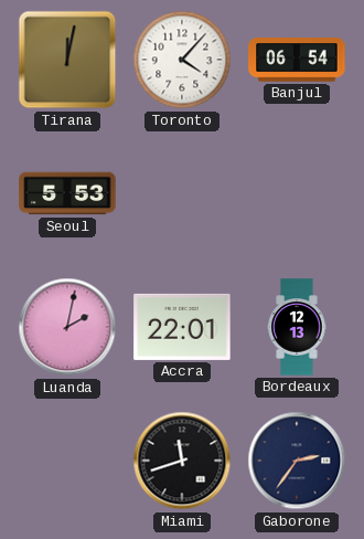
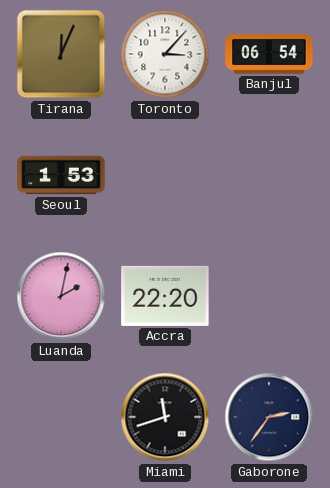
Tirana: 12:02 -> 12:04
Toronto: 4:07 -> 3:07
Seoul: 5:53 -> 1:53
Accra: 22:01 -> 22:20
Bordeaux: 12:13 -> none
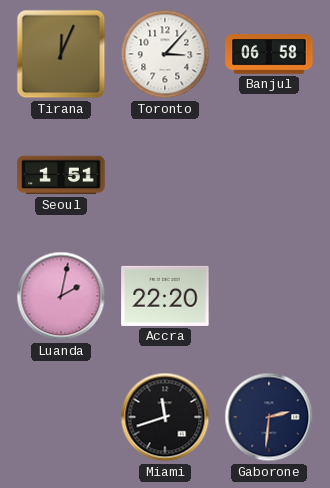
Banjul: 06:54 -> 06:58
Seoul: 1:53 -> 1:51
Gaborone: 2:36 -> 2:31
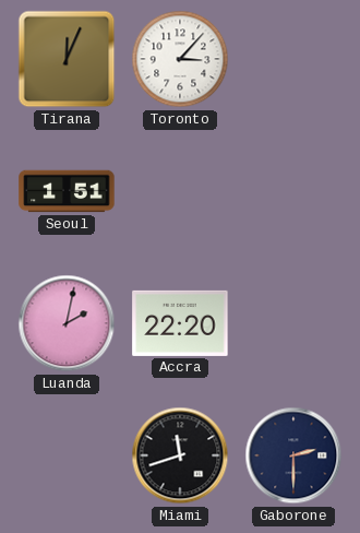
Banjul: 06:58 -> none
Gaborone: 2:31 -> 2:30
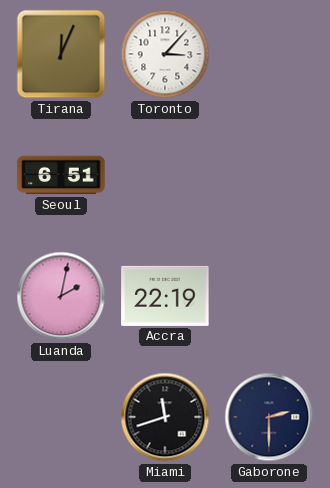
Seoul: 1:51 -> 6:51
Accra: 22:20 -> 22:19
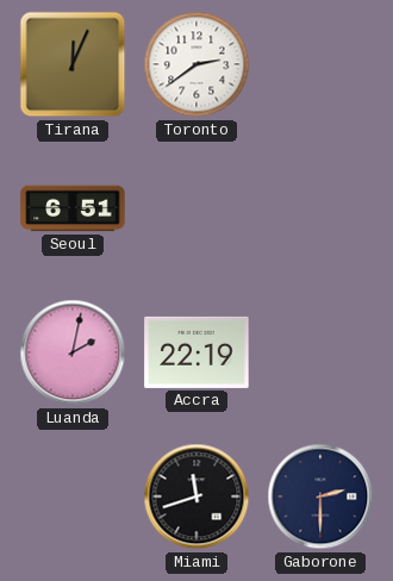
Toronto: 3:07 -> 2:39
